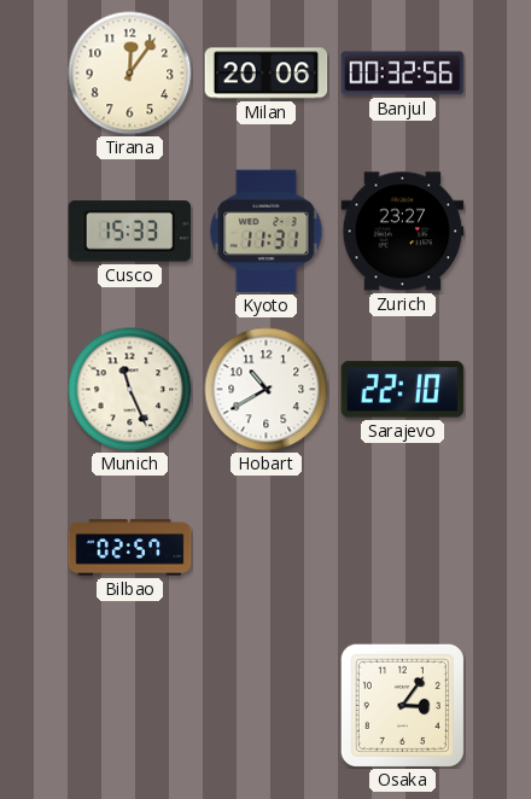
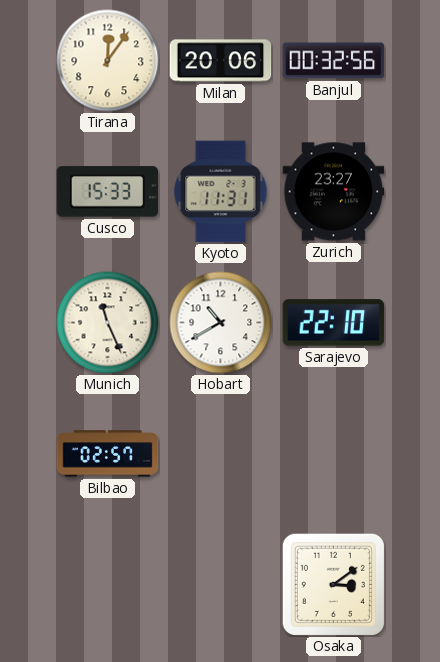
Osaka: 3:06 -> 3:09
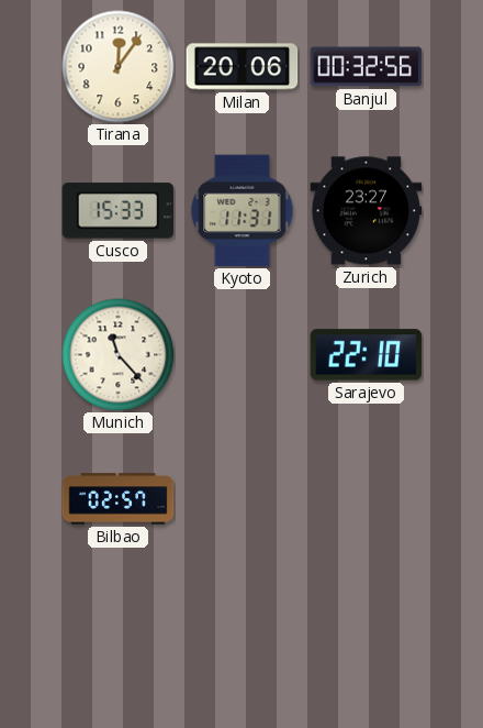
Munich: 11:26 -> 11:23
Hobart: 10:40 -> none
Osaka: 3:09 -> none
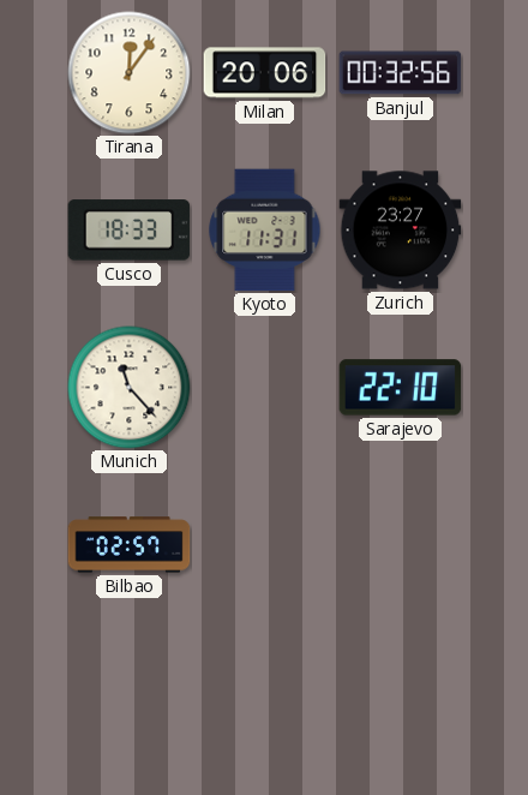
Cusco: 15:33 -> 18:33
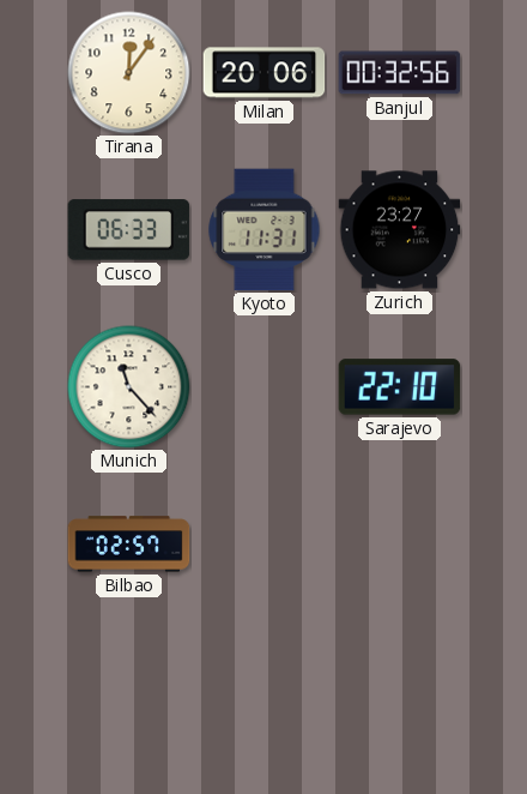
Cusco: 18:33 -> 06:33
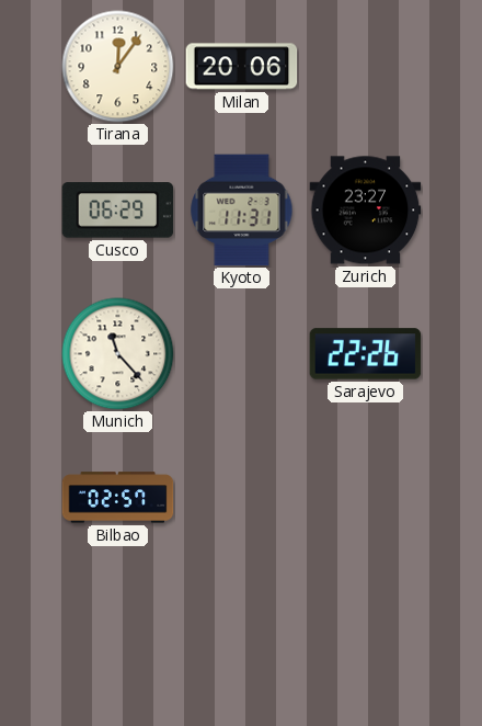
Banjul: 00:32 -> none
Cusco: 06:33 -> 06:29
Sarajevo: 22:10 -> 22:26
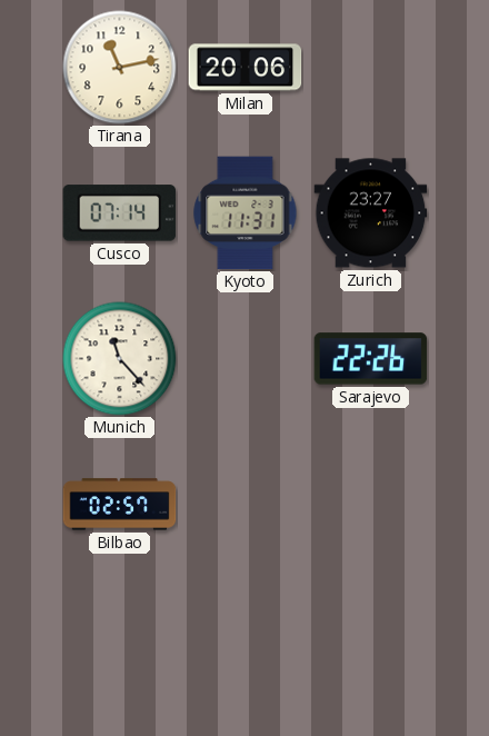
Tirana: 12:06 -> 11:13
Cusco: 06:29 -> 07:14
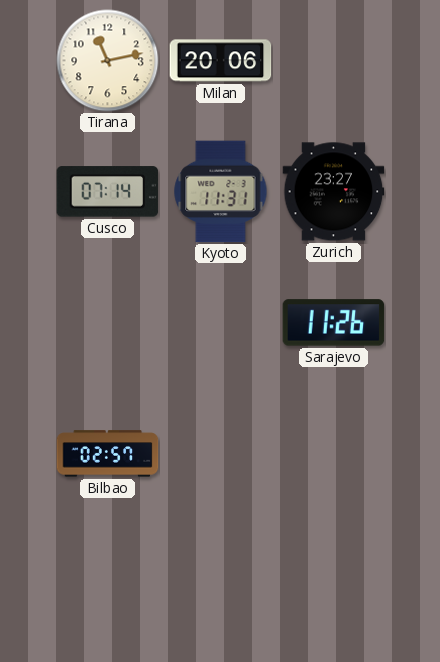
Munich: 11:23 -> none
Sarajevo: 22:26 -> 11:26
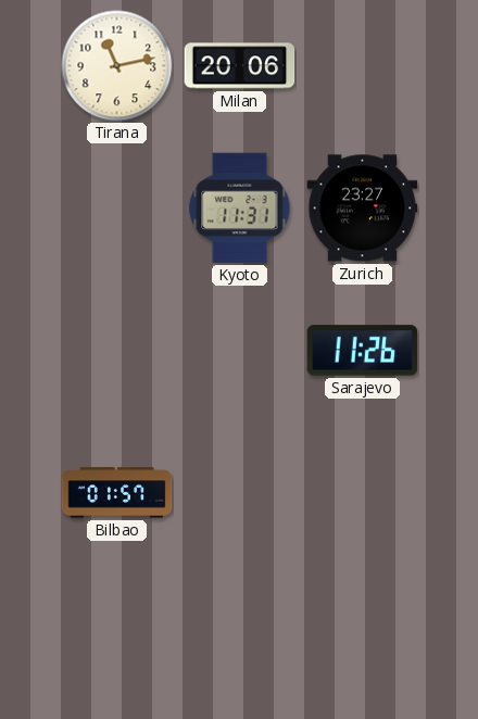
Cusco: 07:14 -> none
Bilbao: 02:57 -> 01:57
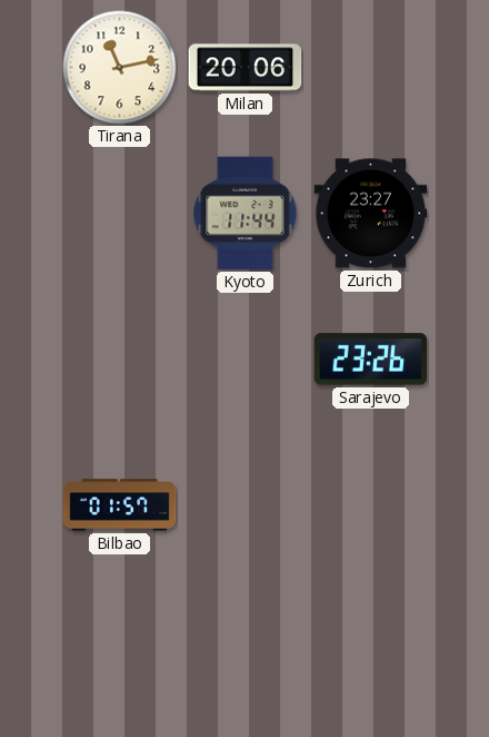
Kyoto: 11:31 -> 11:44
Sarajevo: 11:26 -> 23:26
